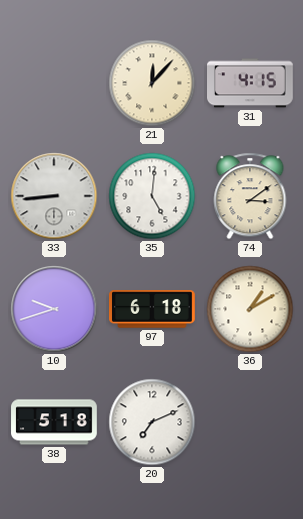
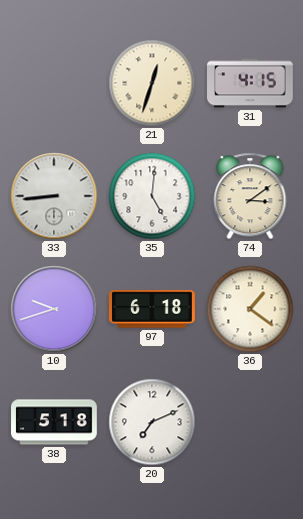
21: 12:07 -> 12:33
36: 1:10 -> 1:21
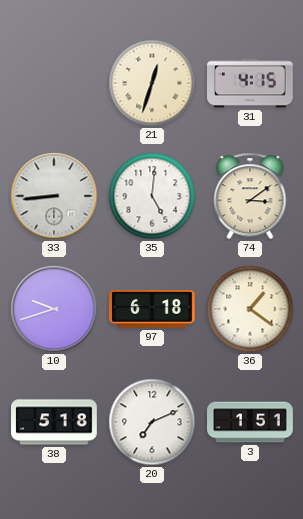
3: none -> 1:51
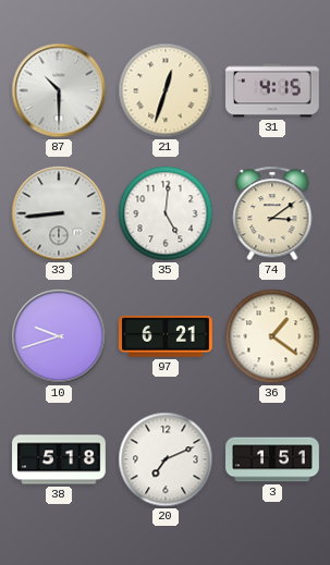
87: none -> 10:30
97: 6:18 -> 6:21
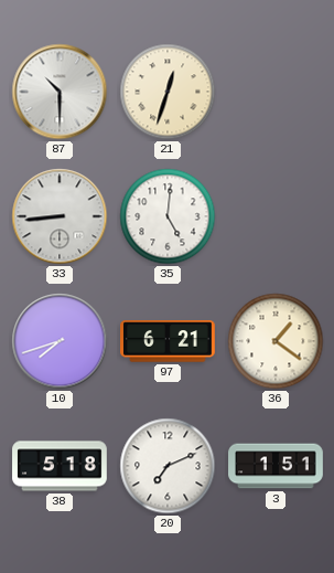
31: 4:15 -> none
74: 3:09 -> none
10: 9:42 -> 7:42
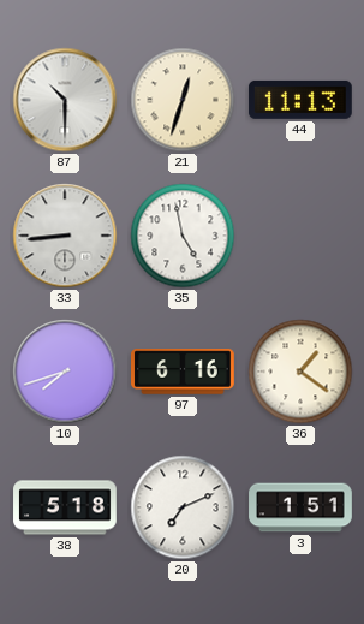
44: none -> 11:13
35: 5:01 -> 4:58
97: 6:21 -> 6:16
